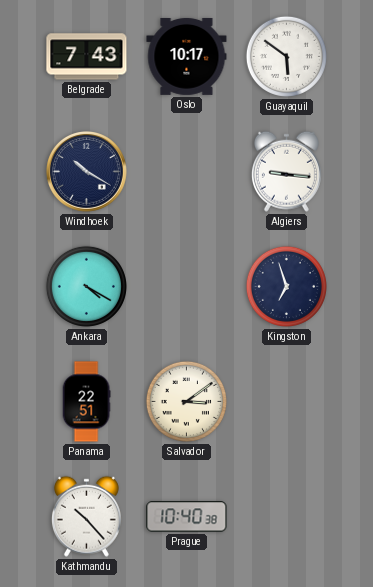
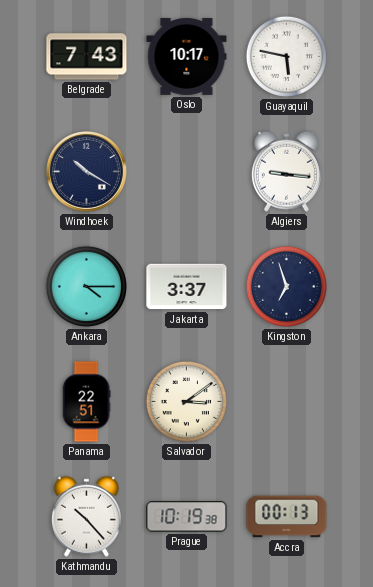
Guayaquil: 5:51 -> 5:47
Ankara: 4:20 -> 4:15
Jakarta: none -> 3:37
Prague: 10:40 -> 10:19
Accra: none -> 00:13
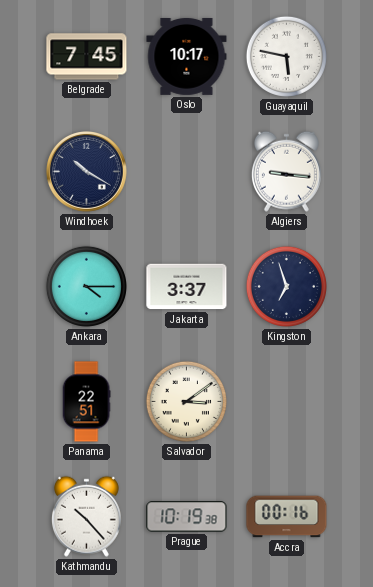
Belgrade: 7:43 -> 7:45
Accra: 00:13 -> 00:16
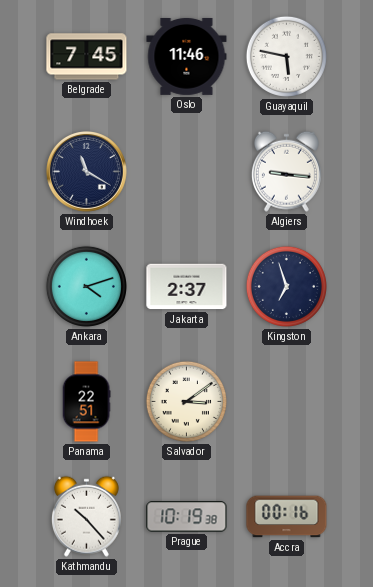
Oslo: 10:17 -> 11:46
Windhoek: 10:20 -> 11:20
Ankara: 4:15 -> 4:12
Jakarta: 3:37 -> 2:37
